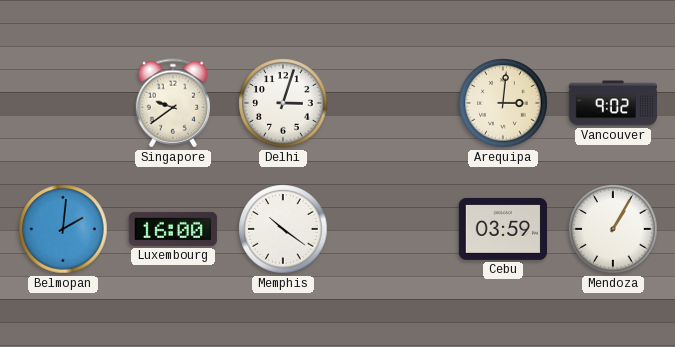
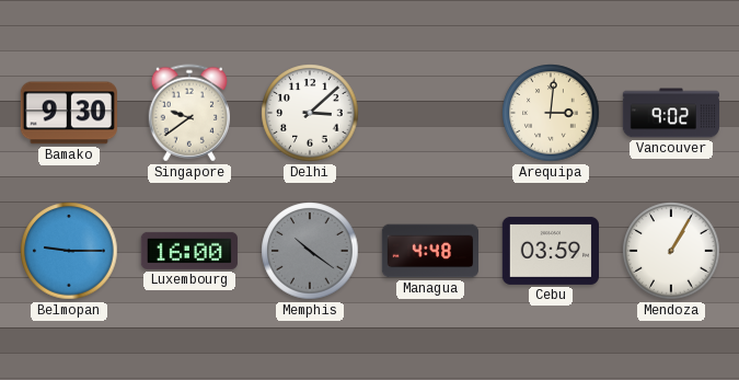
Bamako: none -> 9:30
Delhi: 3:03 -> 3:08
Belmopan: 2:01 -> 9:15
Memphis dial: white -> grey
Managua: none -> 4:48
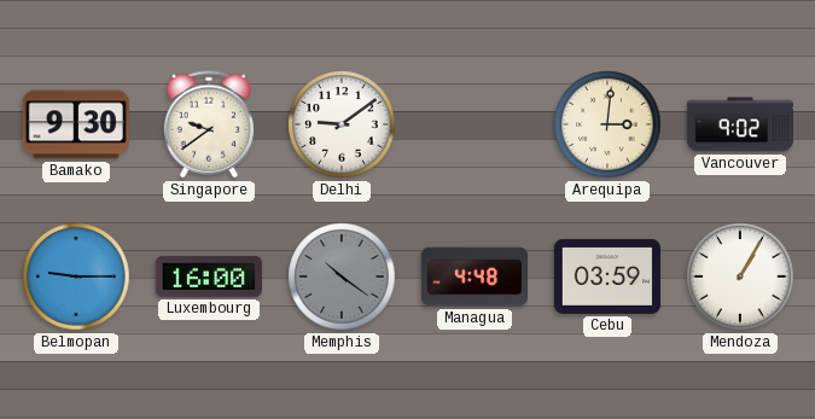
Delhi: 3:08 -> 9:09
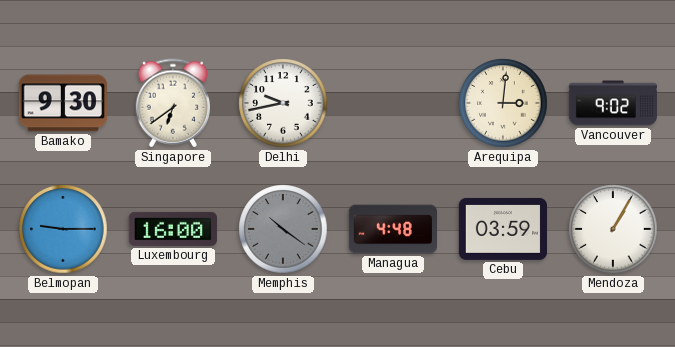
Singapore: 9:39 -> 6:39
Delhi: 9:09 -> 9:43
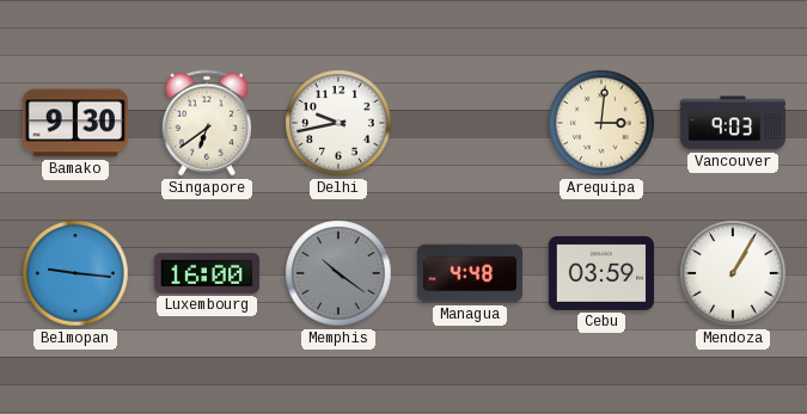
Vancouver: 9:02 -> 9:03
Belmopan: 9:15 -> 9:16
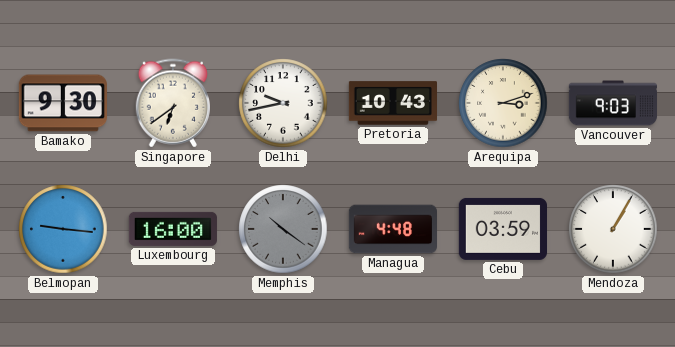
Pretoria: none -> 10:43
Arequipa: 3:01 -> 3:12
